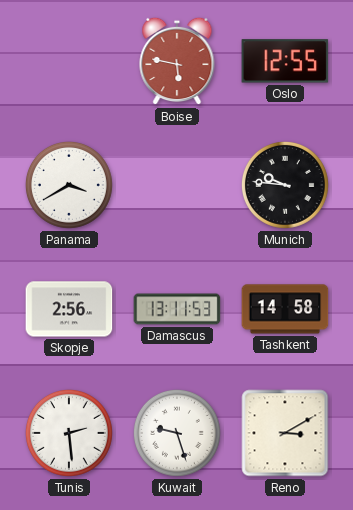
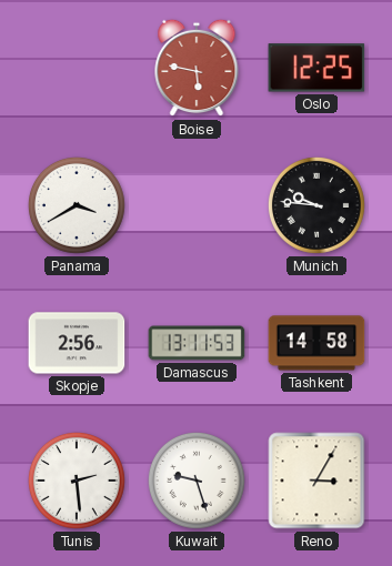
Oslo: 12:55 -> 12:25
Reno: 3:10 -> 3:05
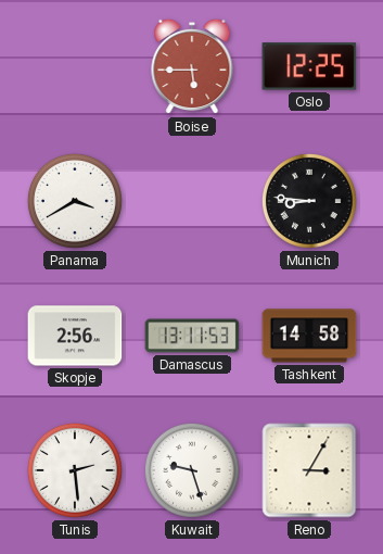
Boise: 5:47 -> 5:45
Munich: 9:46 -> 8:46
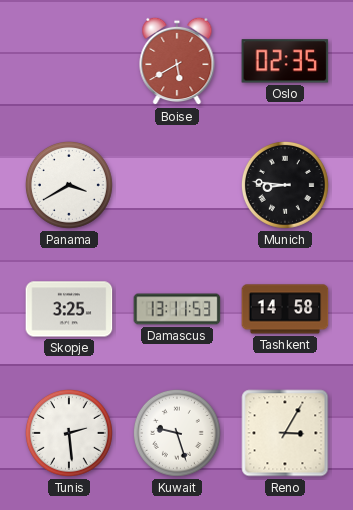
Boise: 5:45 -> 5:40
Oslo: 12:25 -> 02:35
Skopje: 2:56 -> 3:25
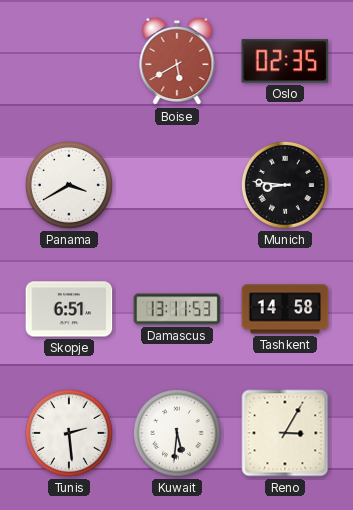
Skopje: 3:25 -> 6:51
Kuwait: 9:27 -> 5:31
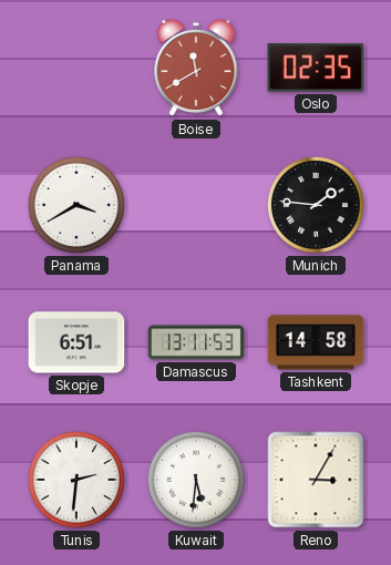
Boise: 5:40 -> 11:40
Munich: 8:46 -> 1:46
Tunis: 2:29 -> 2:31
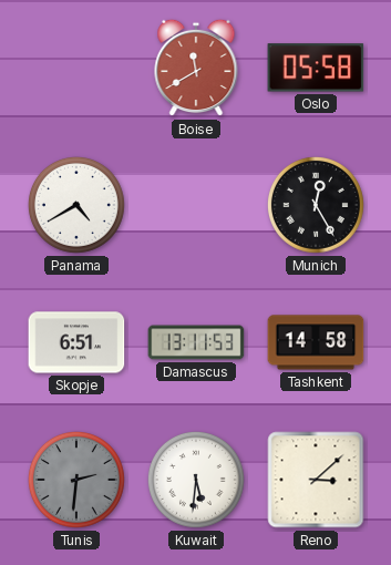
Oslo: 02:35 -> 05:58
Panama: 3:40 -> 4:40
Munich: 1:46 -> 12:25
Tunis dial: white -> grey
Reno: 3:05 -> 3:08
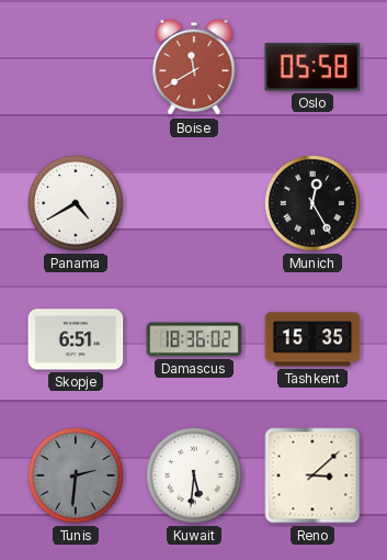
Damascus: 13:11 -> 18:36
Tashkent: 14:58 -> 15:35
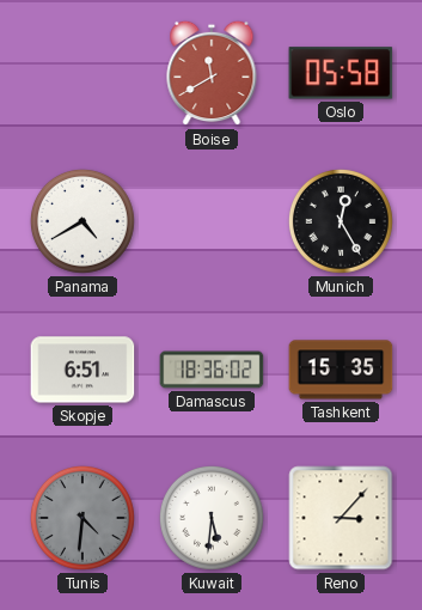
Tunis: 2:31 -> 4:31
Reno: 3:08 -> 3:07
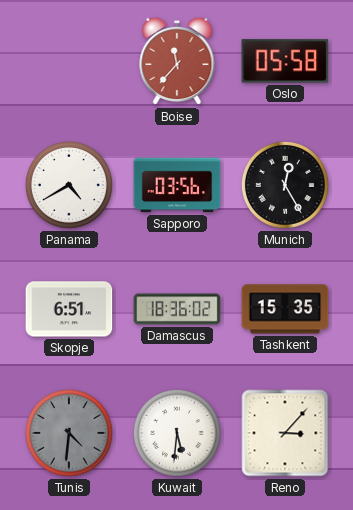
Boise: 11:40 -> 11:37
Sapporo: none -> 03:56
